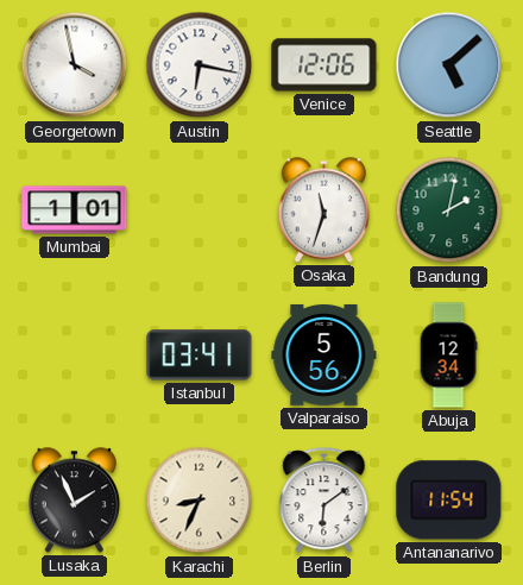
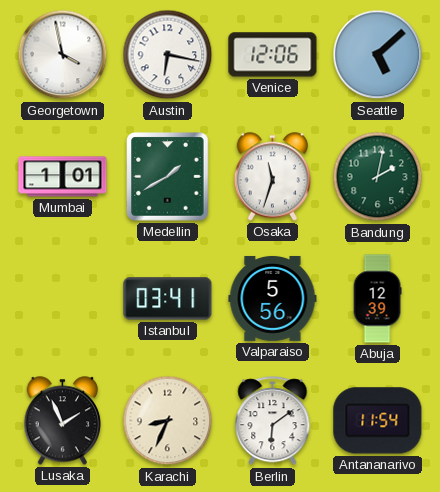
Medellin: none -> 1:40
Abuja: 12:34 -> 12:39
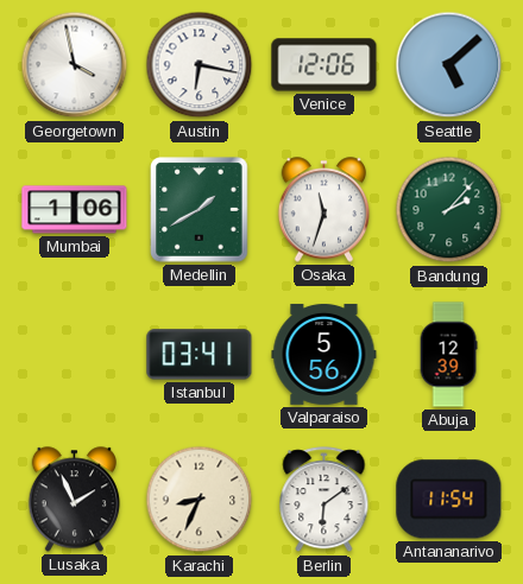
Mumbai: 1:01 -> 1:06
Bandung: 2:02 -> 2:07
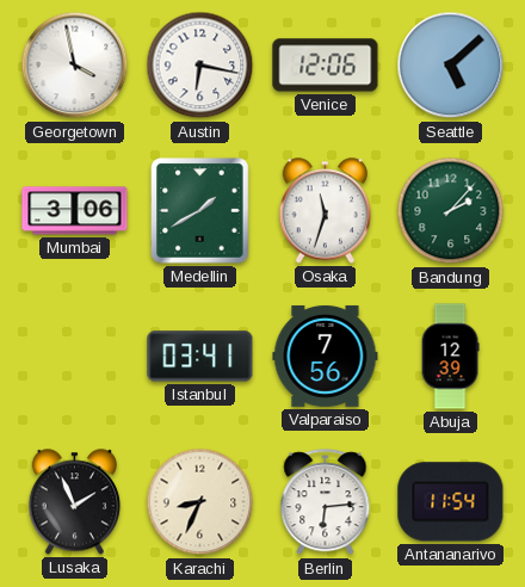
Mumbai: 1:06 -> 3:06
Valparaiso: 5:56 -> 7:56
Berlin: 6:09 -> 6:14
